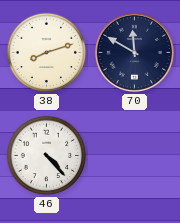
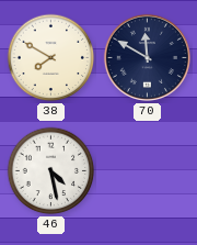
38: 8:12 -> 7:50
46: 4:23 -> 4:28
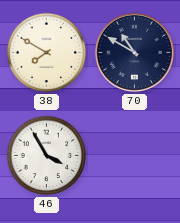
70: 11:50 -> 10:50
46: 4:28 -> 3:55
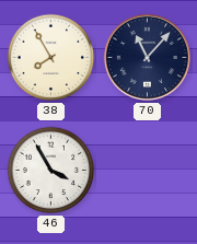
38: 7:50 -> 7:55
70: 10:50 -> 11:07
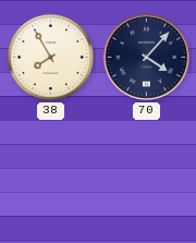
70: 11:07 -> 4:07
46: 3:55 -> none
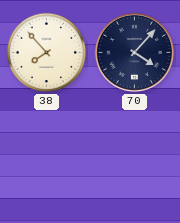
38: 7:55 -> 7:53
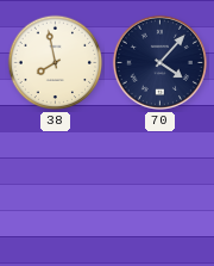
38: 7:53 -> 7:58
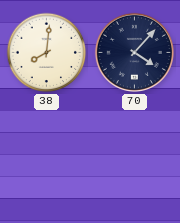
38: 7:58 -> 8:01
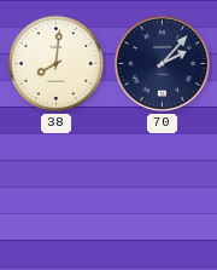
70: 4:07 -> 2:07
